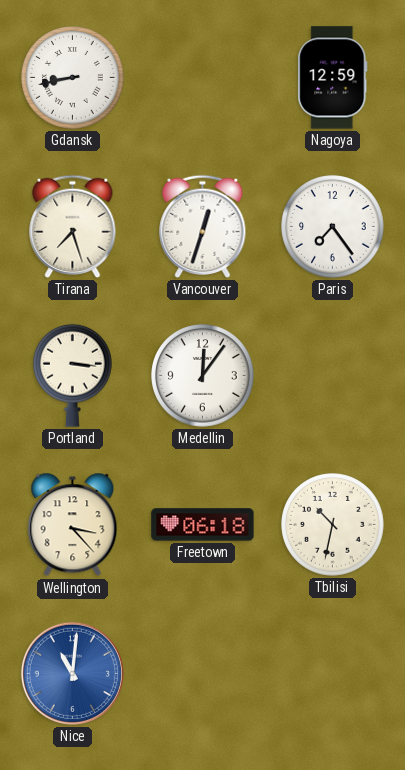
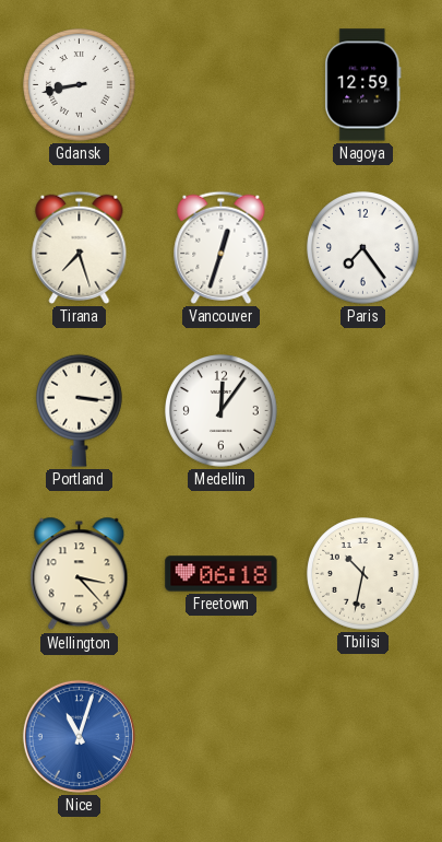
Nice: 11:01 -> 11:03
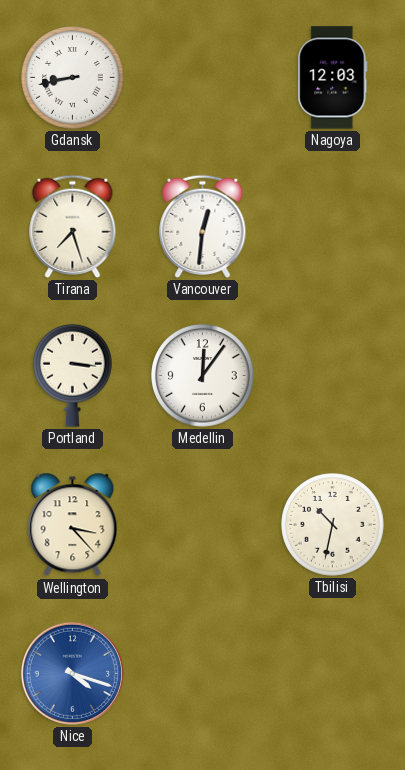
Nagoya: 12:59 -> 12:03
Vancouver: 12:33 -> 12:31
Paris: 7:24 -> none
Freetown: 06:18 -> none
Nice: 11:03 -> 4:18
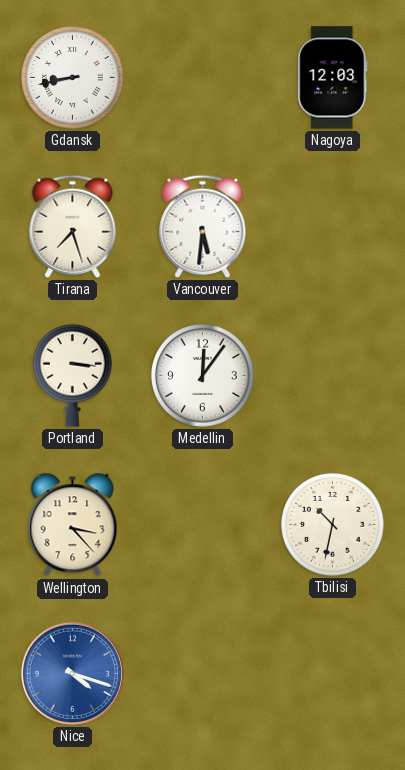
Vancouver: 12:31 -> 5:31
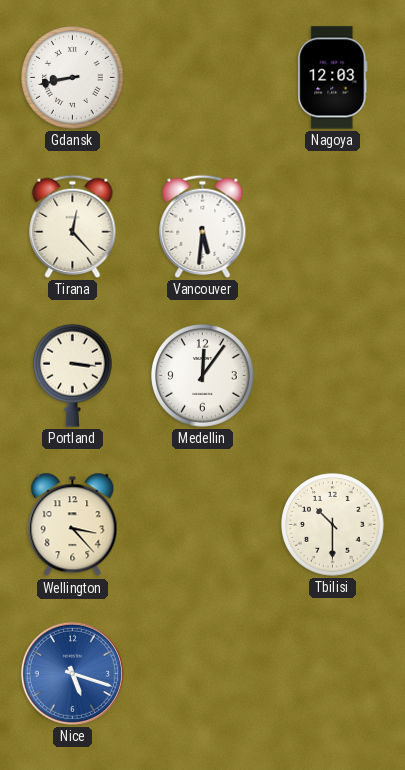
Tirana: 7:27 -> 12:23
Tbilisi: 10:32 -> 10:30
Nice: 4:18 -> 5:18
